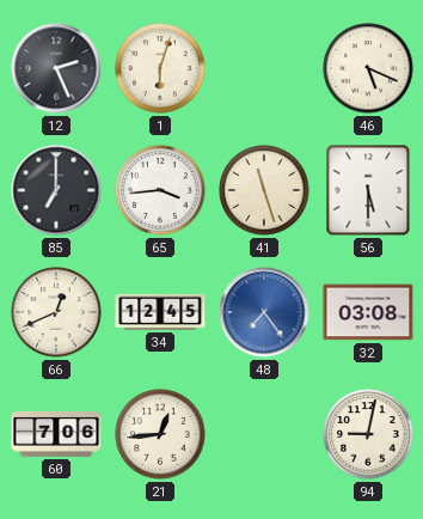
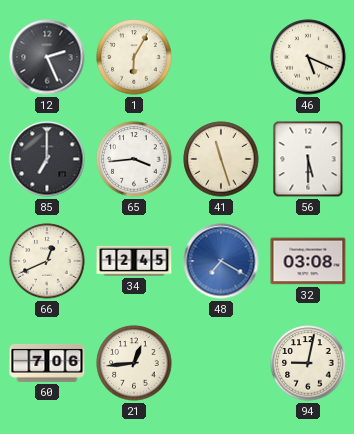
1: 6:03 -> 6:05
48: 7:24 -> 7:20
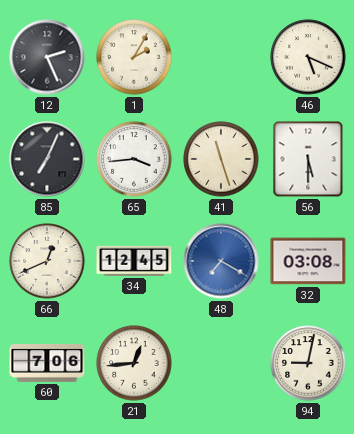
1: 6:05 -> 2:05
85: 7:00 -> 7:04
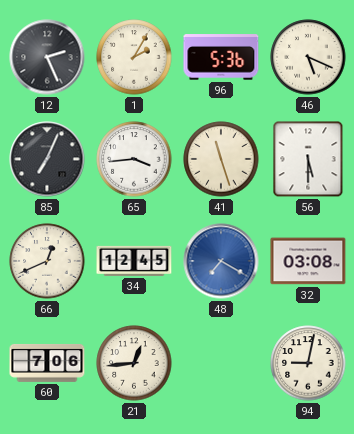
96: none -> 5:36
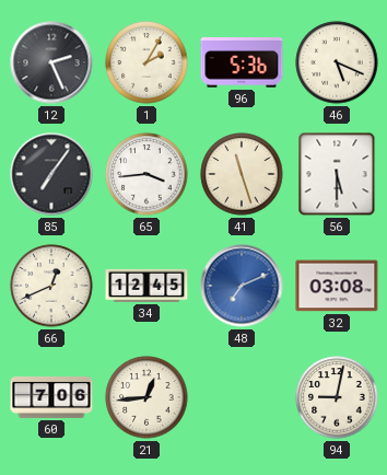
85: 7:04 -> 7:06
48: 7:20 -> 7:11
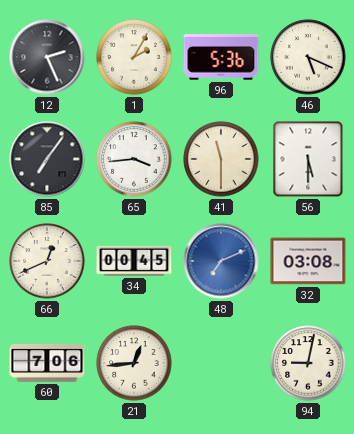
41: 11:27 -> 11:30
34: 12:45 -> 00:45
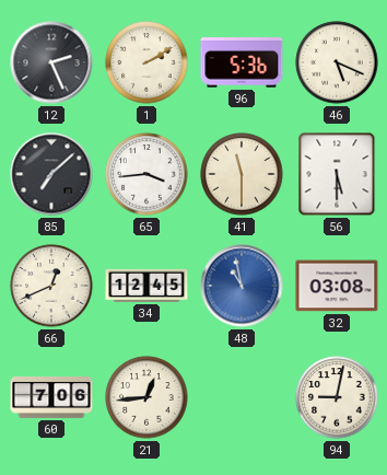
1: 2:05 -> 2:10
85: 7:06 -> 7:08
34: 00:45 -> 12:45
48: 7:11 -> 10:58
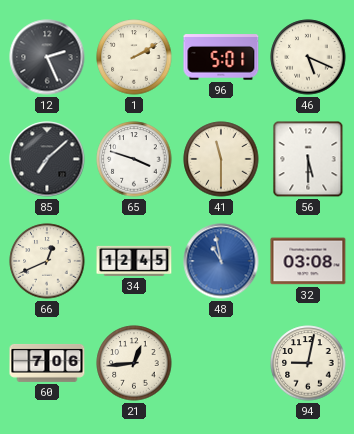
96: 5:36 -> 5:01
65: 3:44 -> 3:48
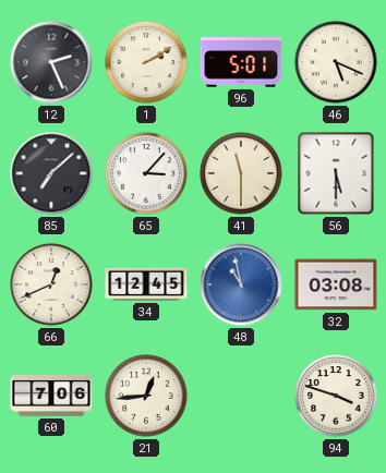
65: 3:48 -> 3:07
94: 9:02 -> 3:48
